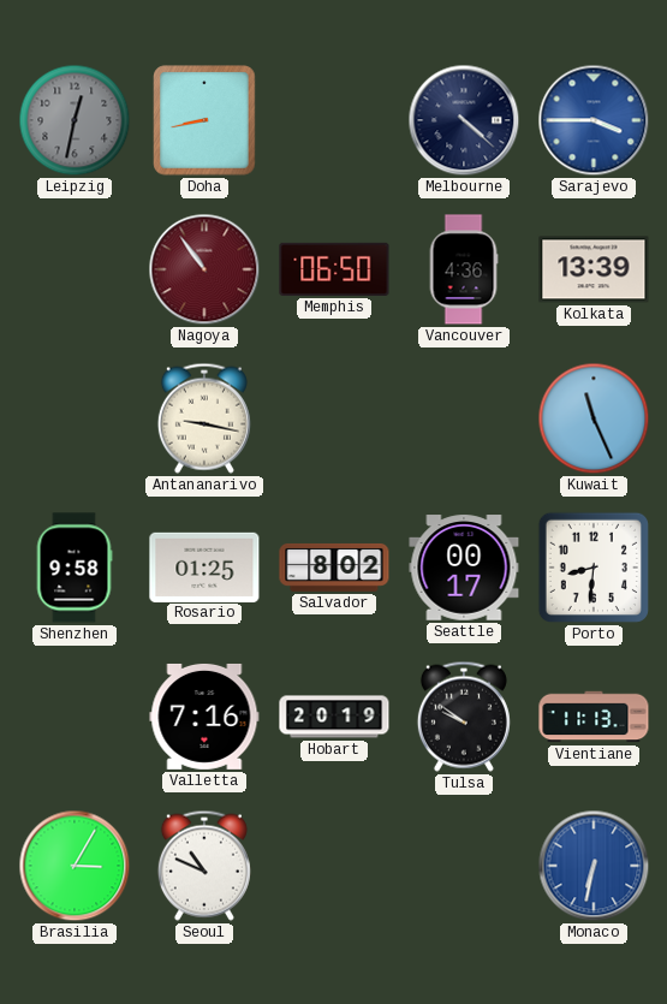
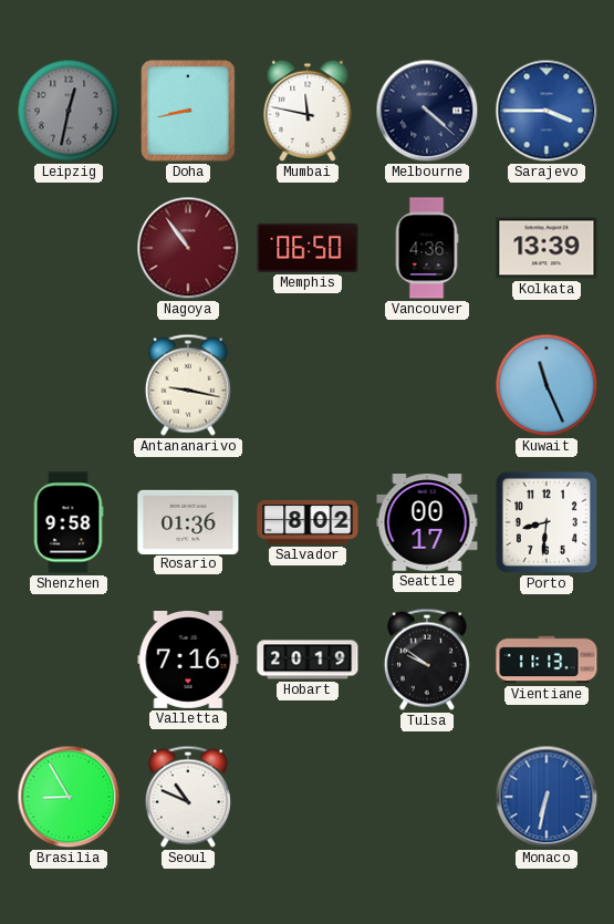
Mumbai: none -> 11:47
Rosario: 01:25 -> 01:36
Brasilia: 3:05 -> 8:55
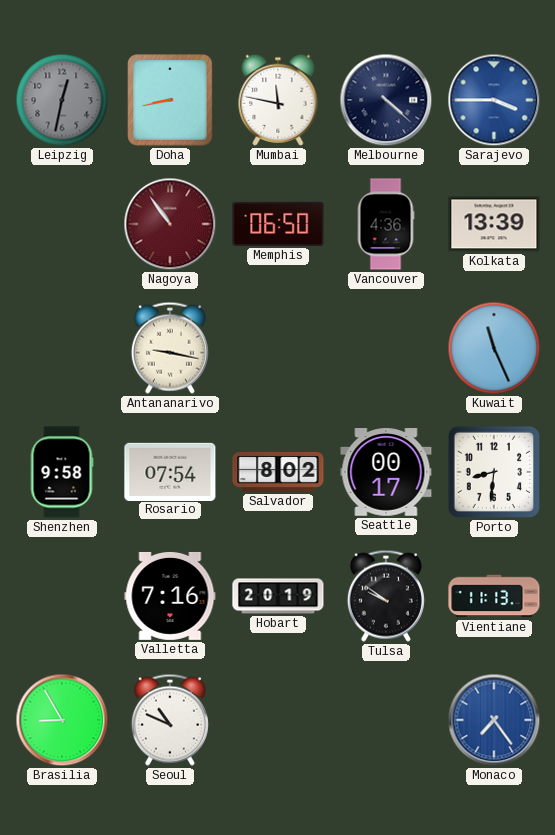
Rosario: 01:36 -> 07:54
Monaco: 6:32 -> 7:24
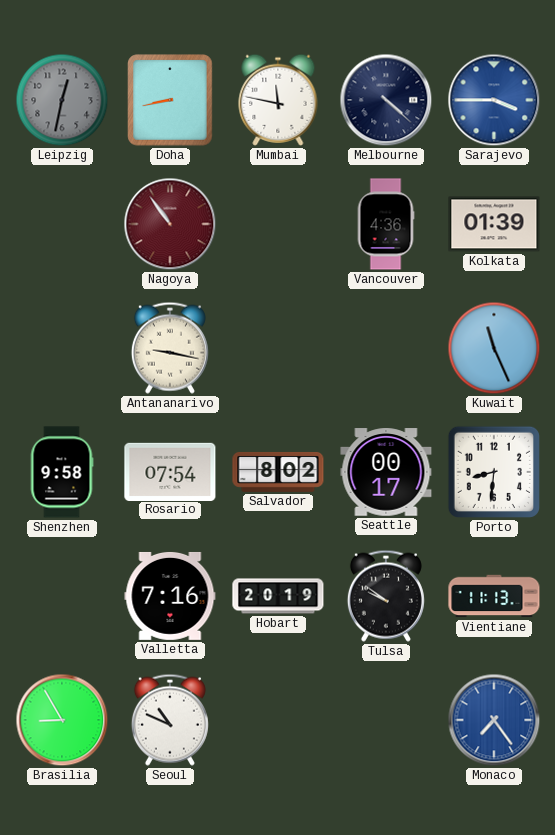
Memphis: 06:50 -> none
Kolkata: 13:39 -> 01:39
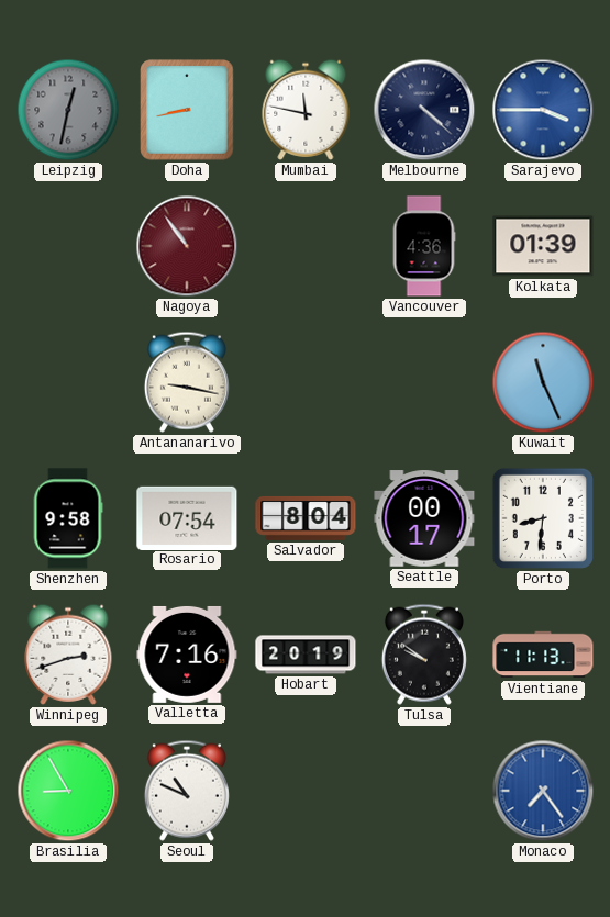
Salvador: 8:02 -> 8:04
Winnipeg: none -> 2:42
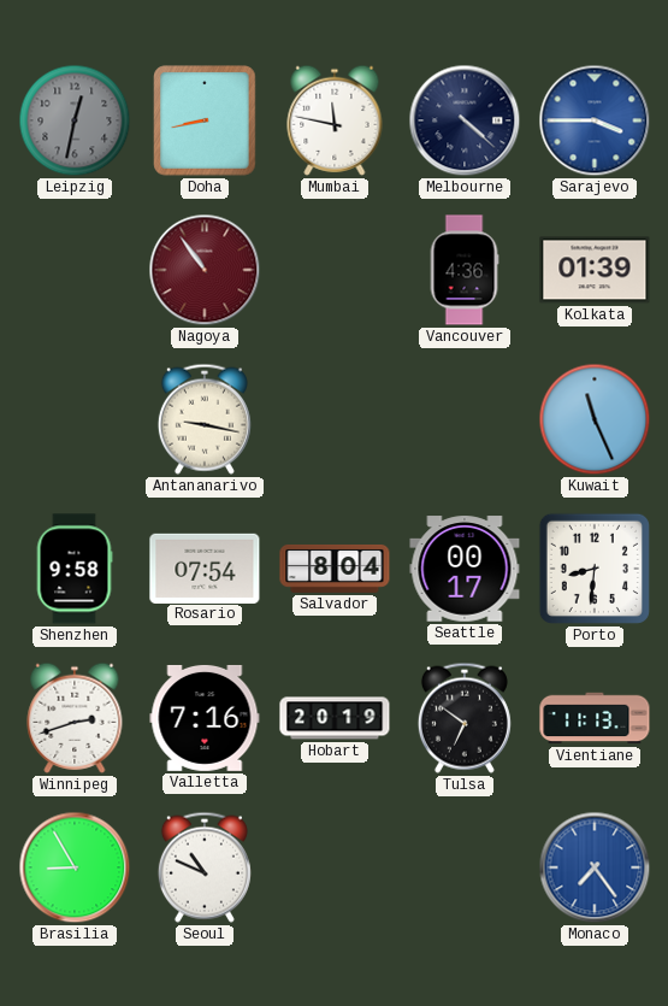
Tulsa: 9:51 -> 6:51
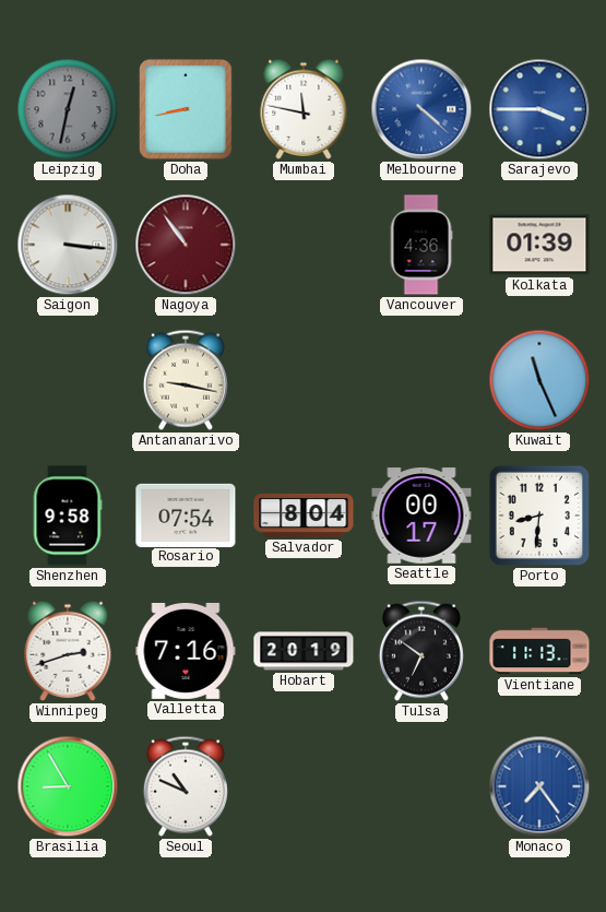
Melbourne dial: navy -> blue
Saigon: none -> 3:16
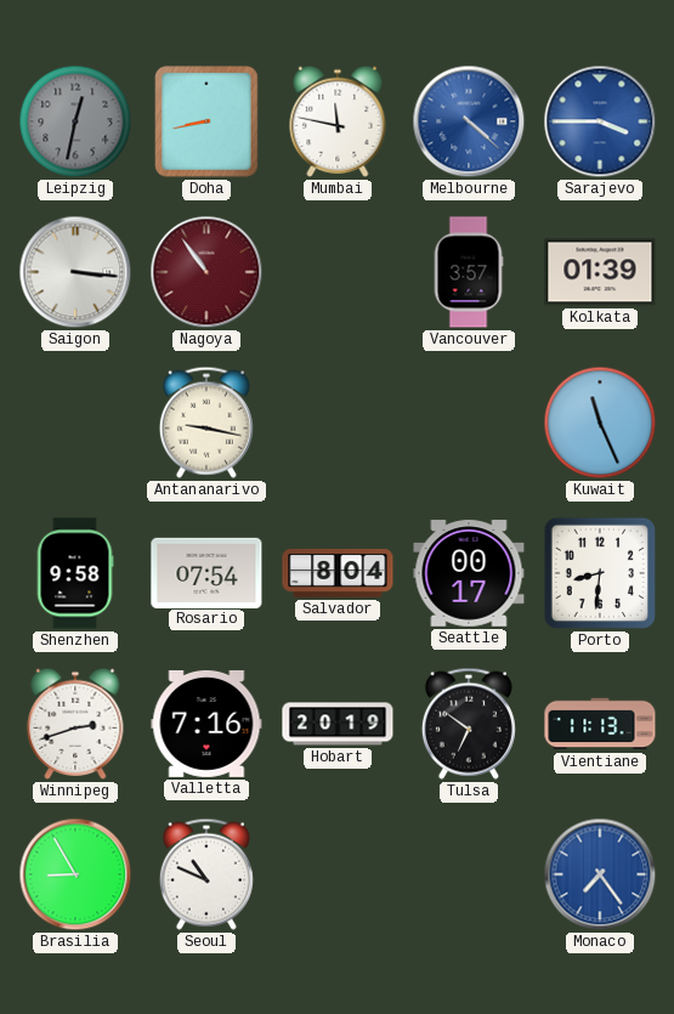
Vancouver: 4:36 -> 3:57
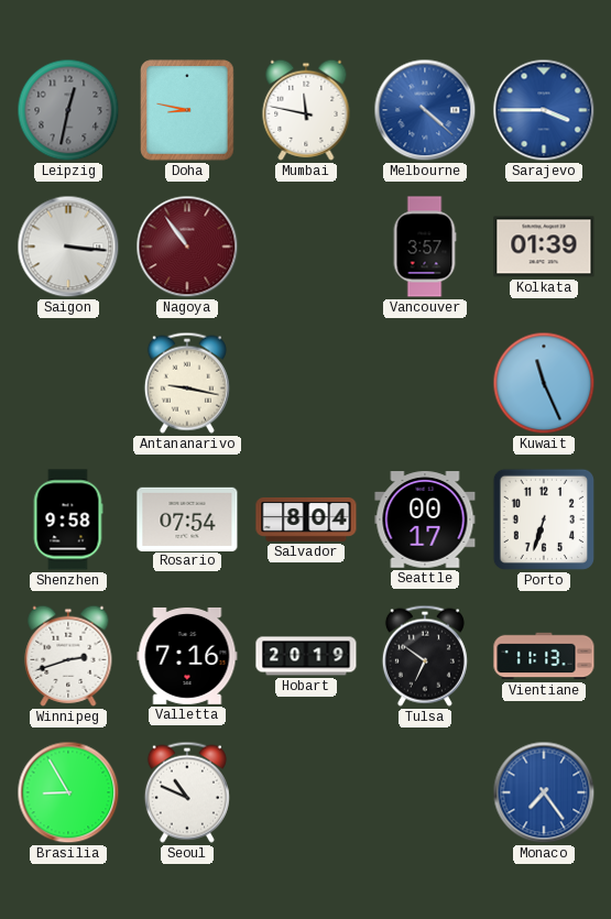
Doha: 8:43 -> 8:47
Porto: 8:31 -> 6:33
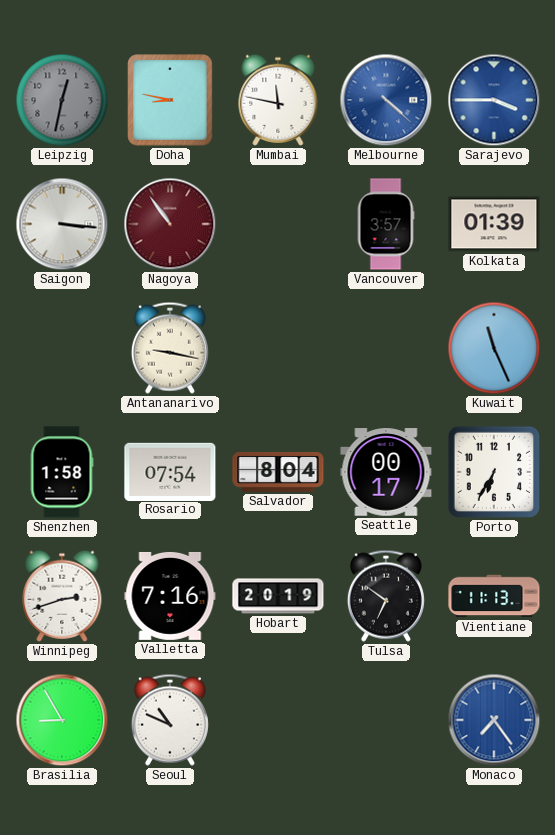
Shenzhen: 9:58 -> 1:58
Porto: 6:33 -> 6:35
